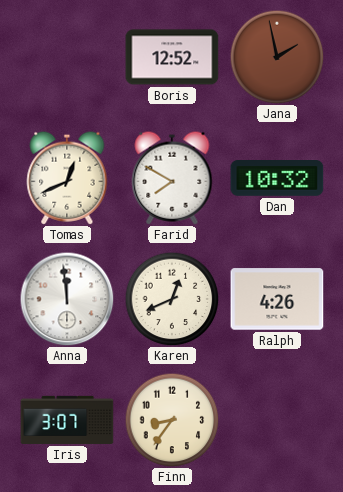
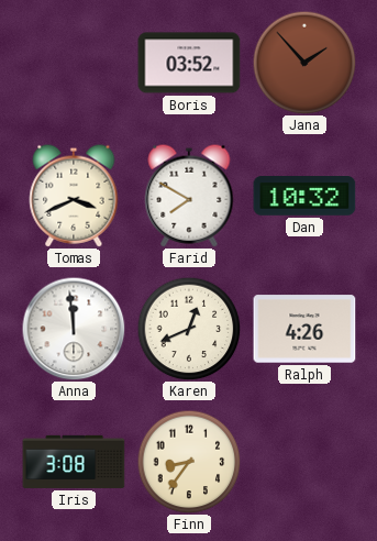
Boris: 12:52 -> 03:52
Jana: 1:58 -> 1:53
Tomas: 12:41 -> 3:41
Iris: 3:07 -> 3:08
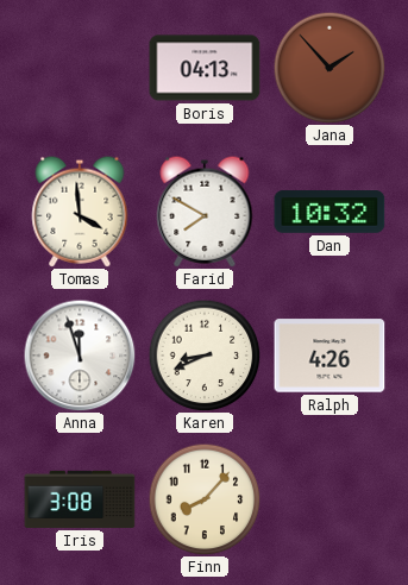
Boris: 03:52 -> 04:13
Tomas: 3:41 -> 3:59
Anna: 11:59 -> 11:57
Karen: 12:41 -> 8:41
Finn: 8:36 -> 8:07
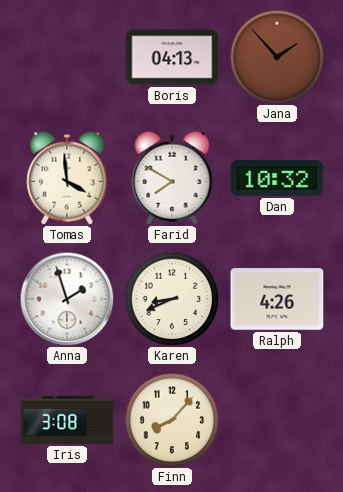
Anna: 11:57 -> 1:57
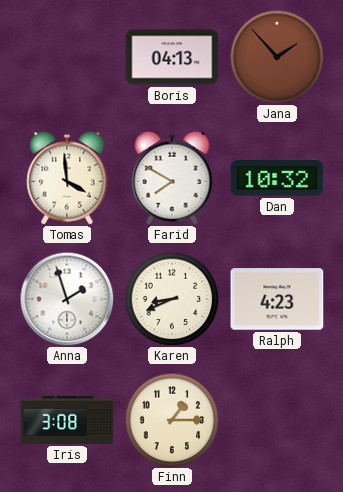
Ralph: 4:26 -> 4:23
Finn: 8:07 -> 1:15
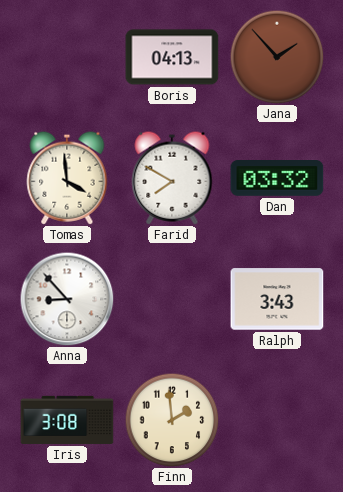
Dan: 10:32 -> 03:32
Anna: 1:57 -> 8:53
Karen: 8:41 -> none
Ralph: 4:23 -> 3:43
Finn: 1:15 -> 1:59
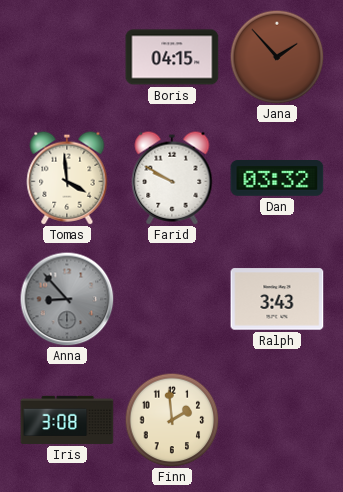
Boris: 04:13 -> 04:15
Farid: 7:50 -> 9:50
Anna dial: white -> grey
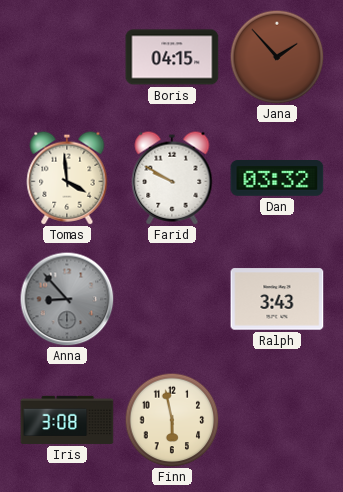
Finn: 1:59 -> 5:58
